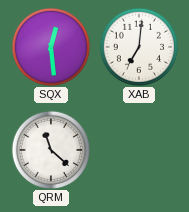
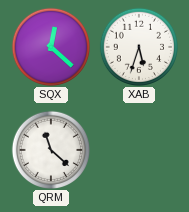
SQX: 12:29 -> 12:22
XAB: 7:01 -> 5:33
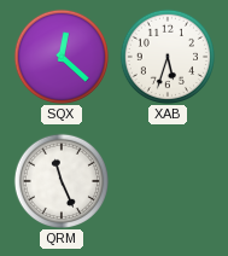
QRM: 11:22 -> 11:26
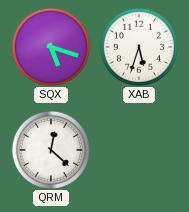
SQX: 12:22 -> 5:18
QRM: 11:26 -> 12:22
